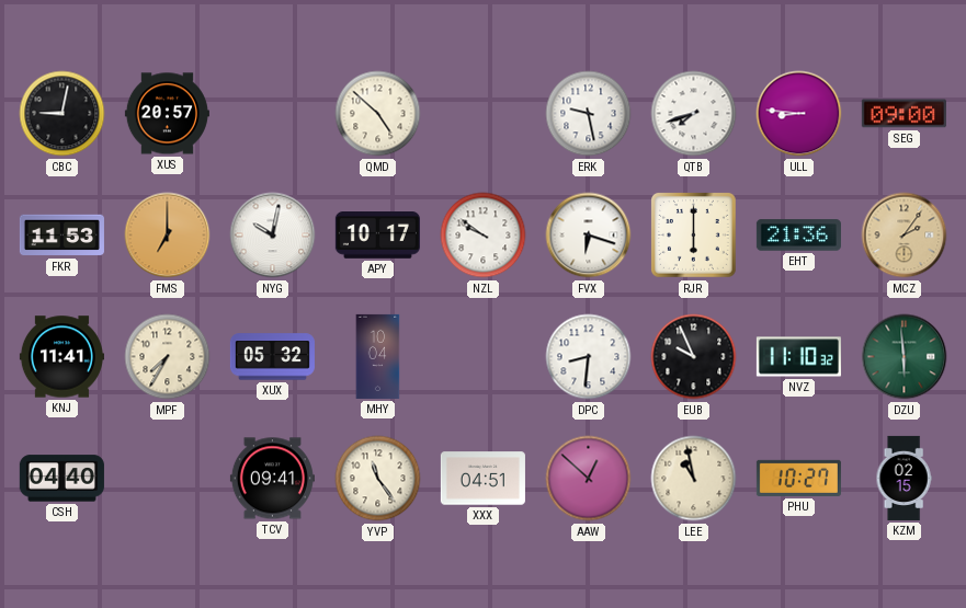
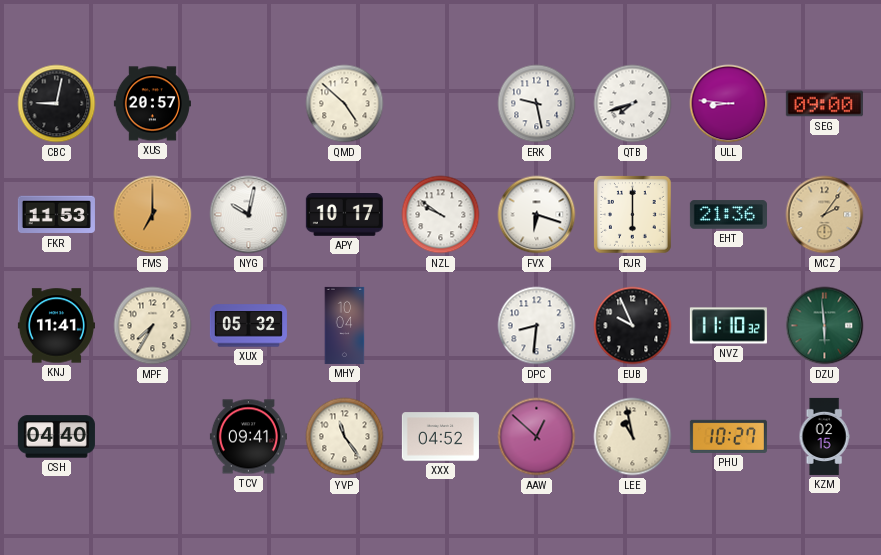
XXX: 04:51 -> 04:52
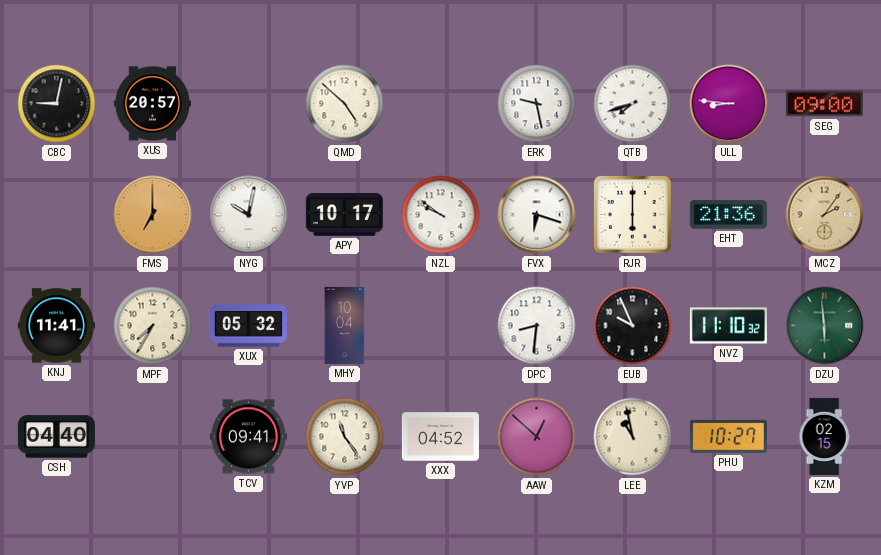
FKR: 11:53 -> none
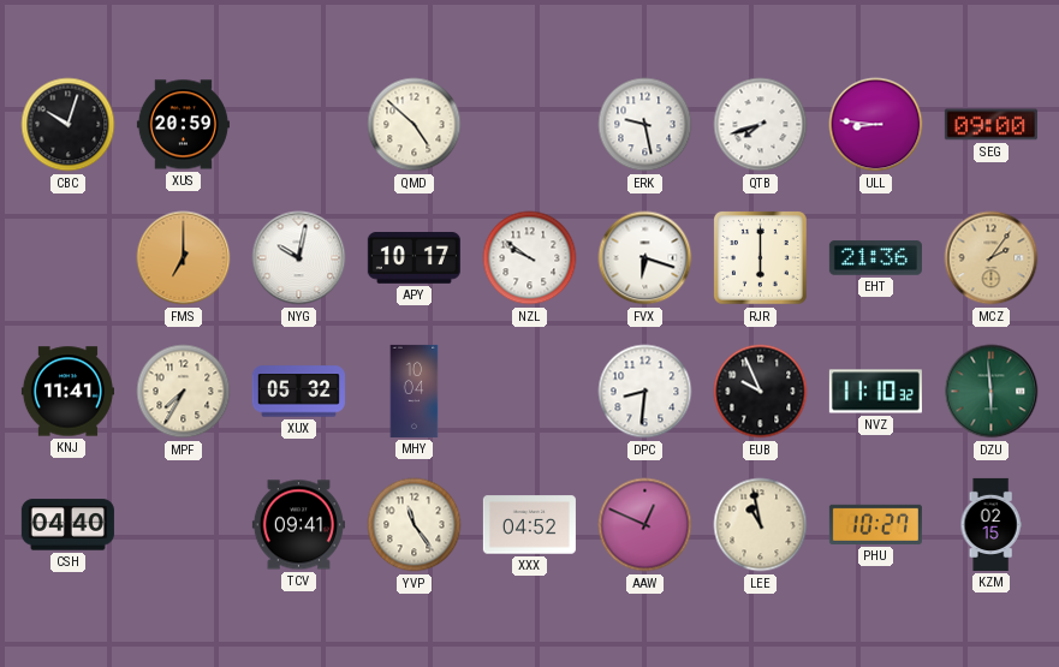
CBC: 9:02 -> 10:03
XUS: 20:57 -> 20:59
AAW: 12:52 -> 12:49
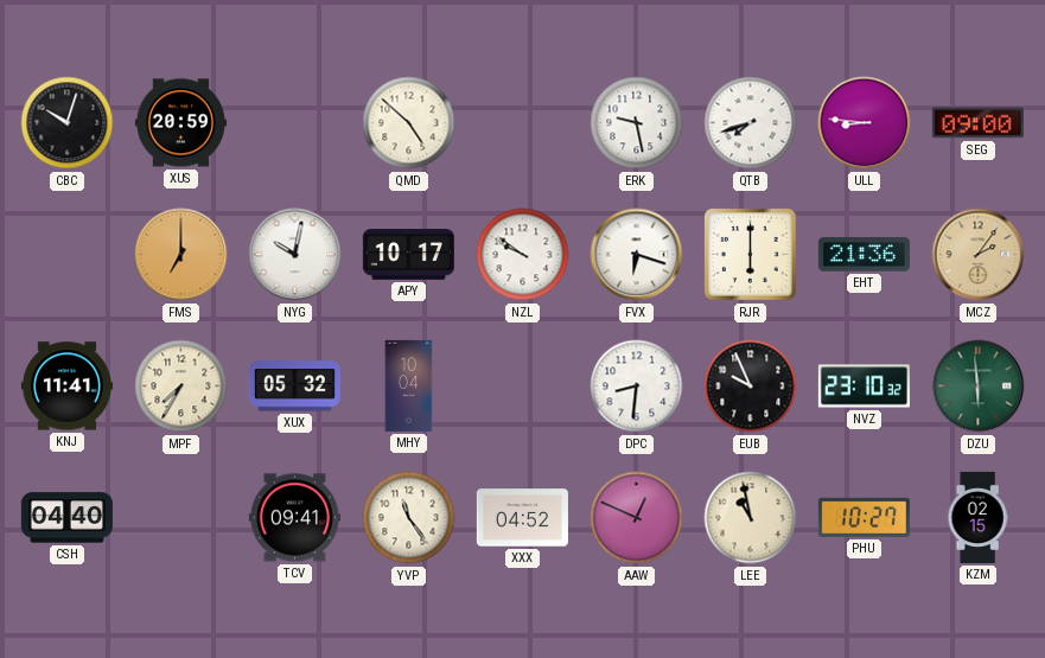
NVZ: 11:10 -> 23:10
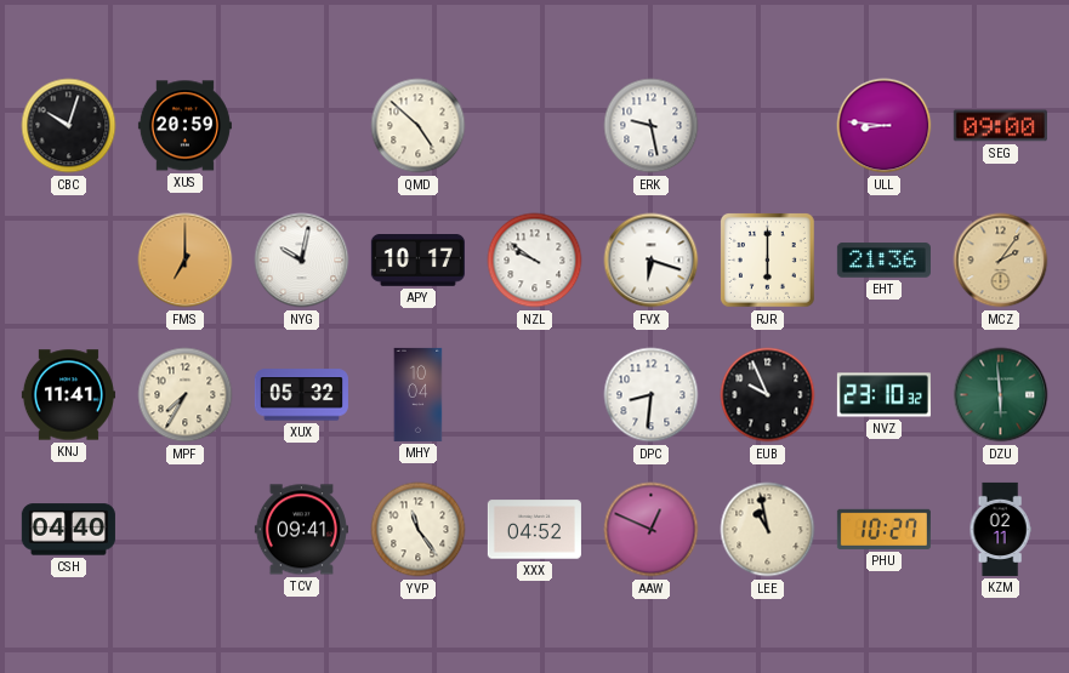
QTB: 7:42 -> none
KZM: 02:15 -> 02:11
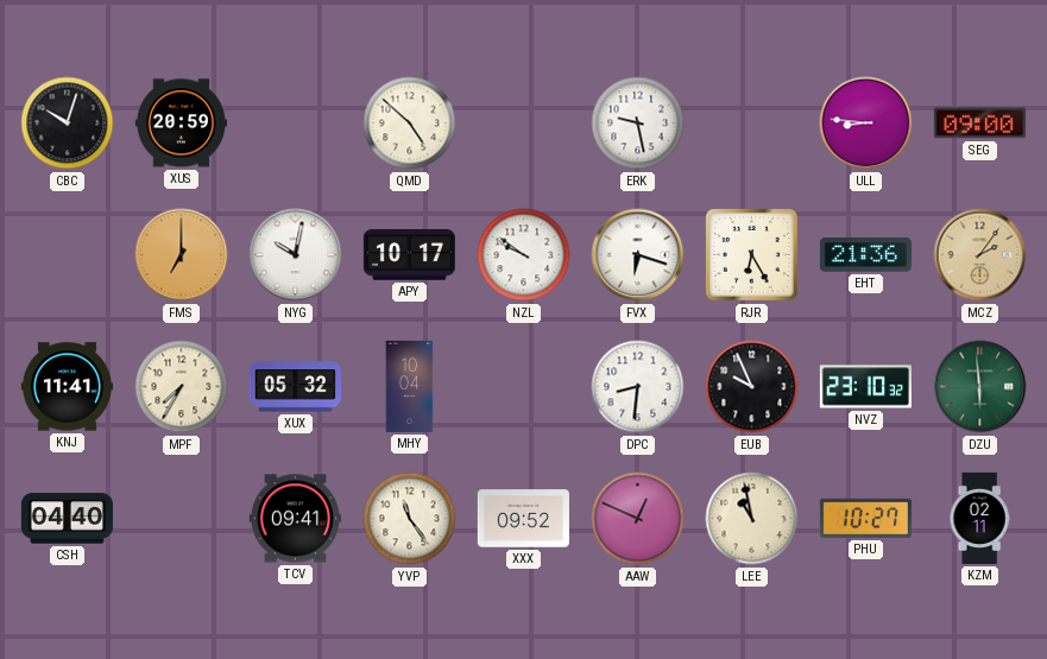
RJR: 6:00 -> 6:25
XXX: 04:52 -> 09:52
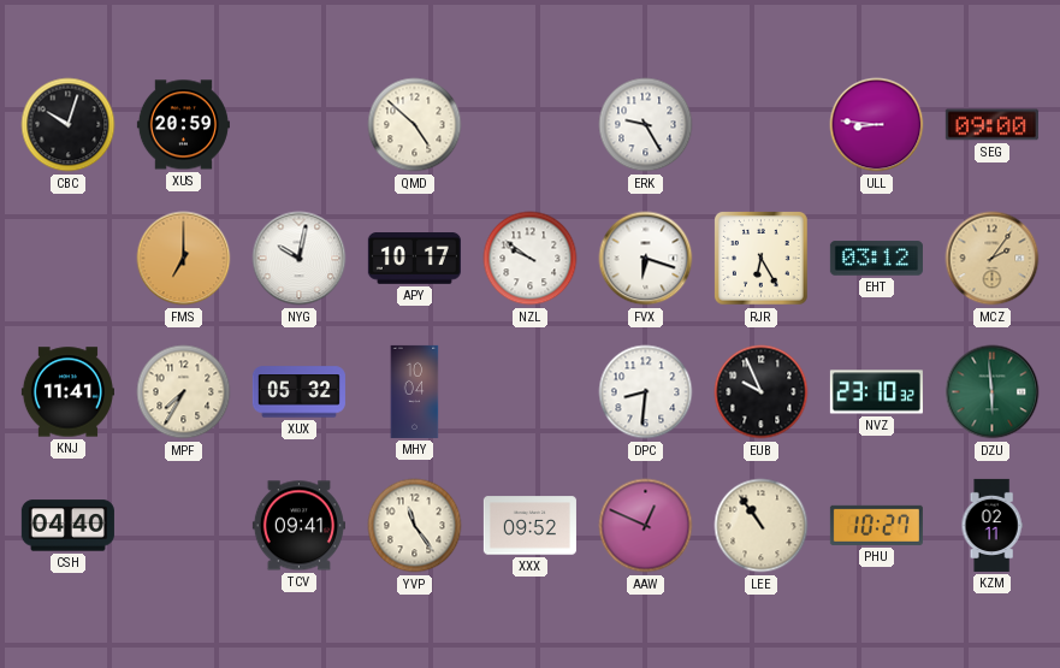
ERK: 9:28 -> 9:25
EHT: 21:36 -> 03:12
LEE: 10:58 -> 10:54
